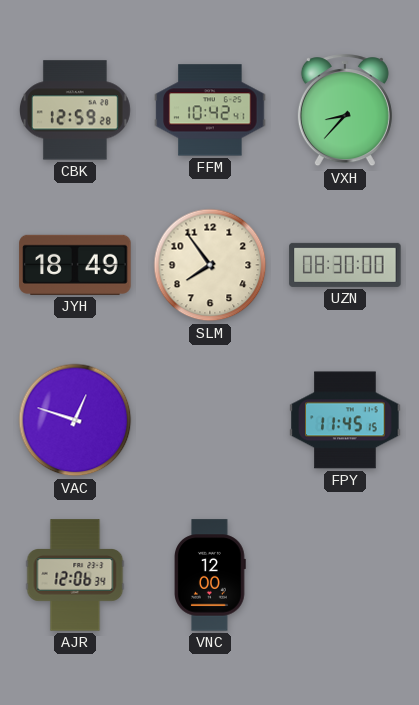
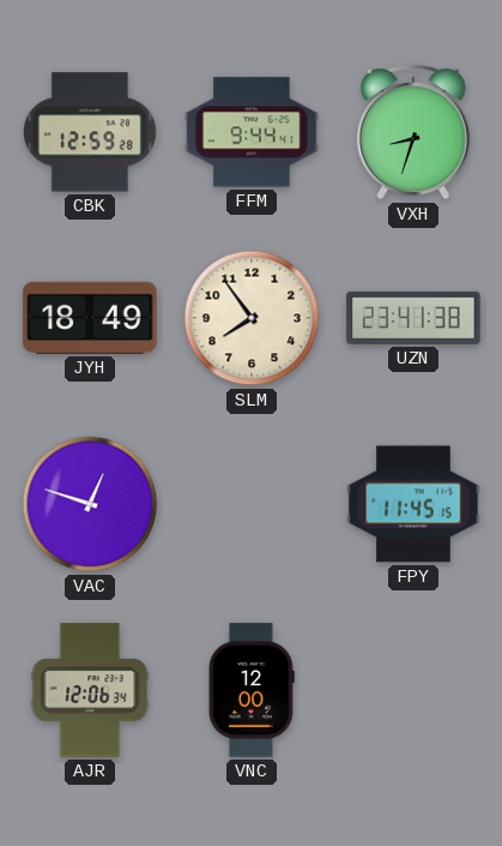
FFM: 10:42 -> 9:44
VXH: 8:37 -> 8:33
UZN: 08:30 -> 23:41
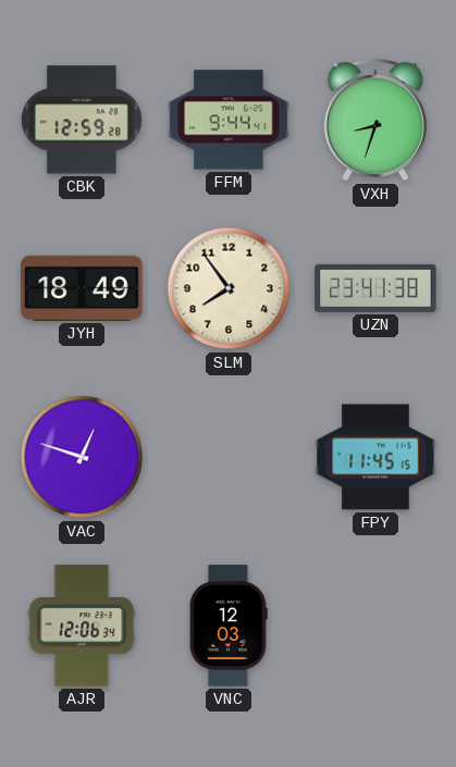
VNC: 12:00 -> 12:03
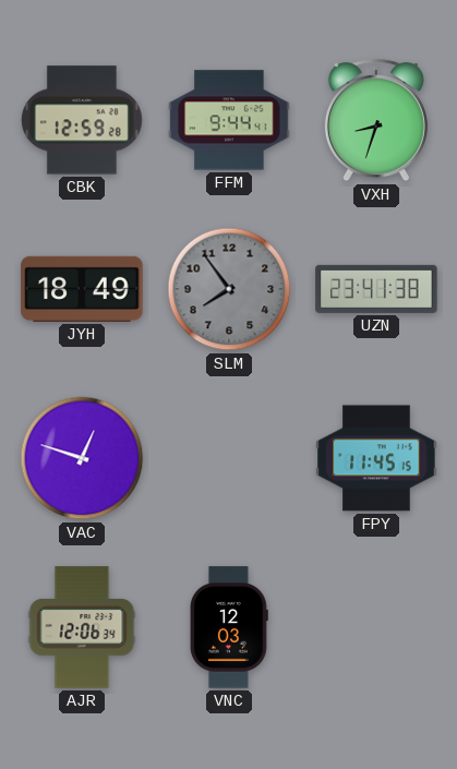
SLM dial: cream -> grey
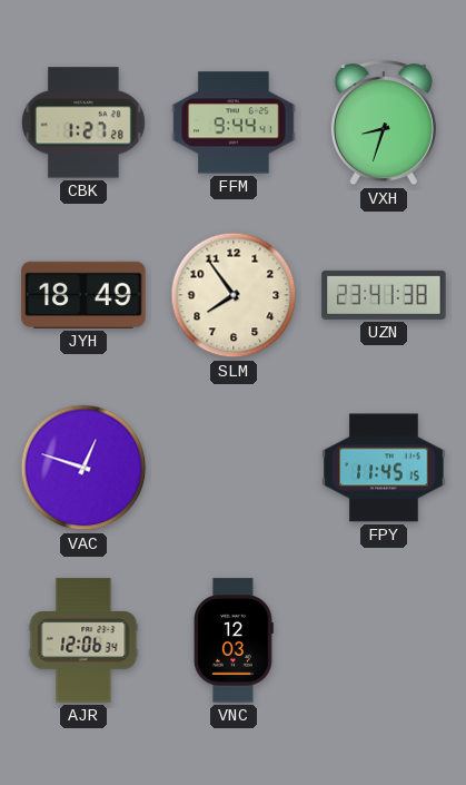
CBK: 12:59 -> 1:27
SLM dial: grey -> cream
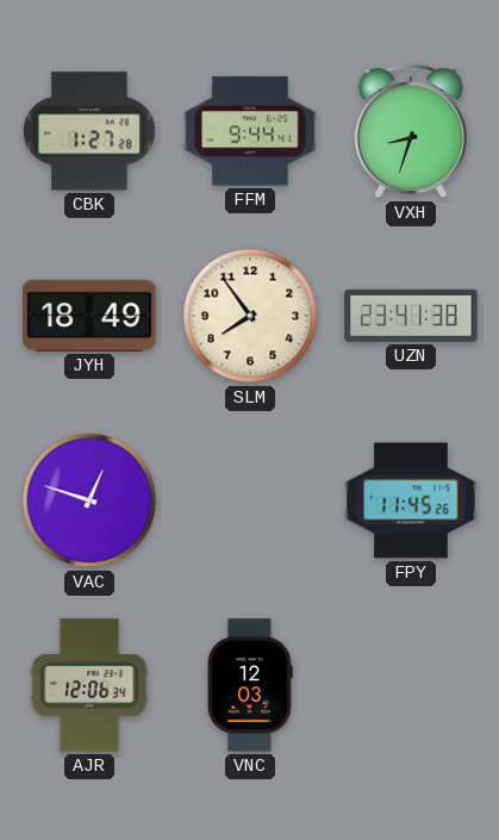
FPY: 11:45:15 -> 11:45:26
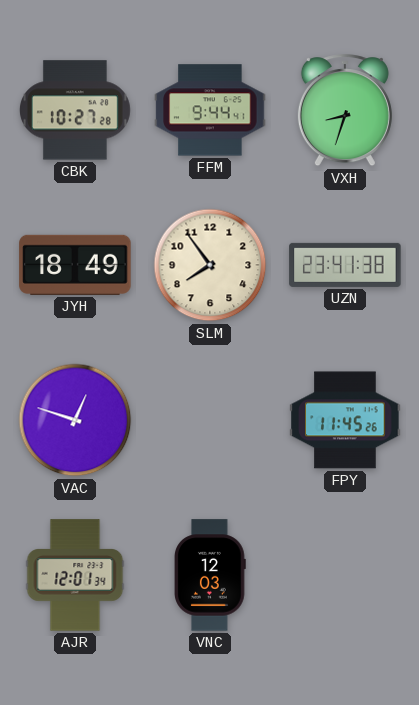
CBK: 1:27 -> 10:27
AJR: 12:06 -> 12:01
